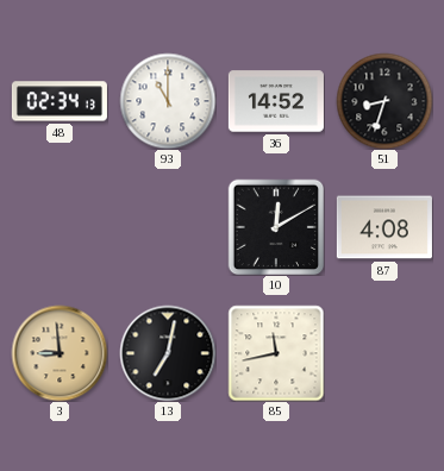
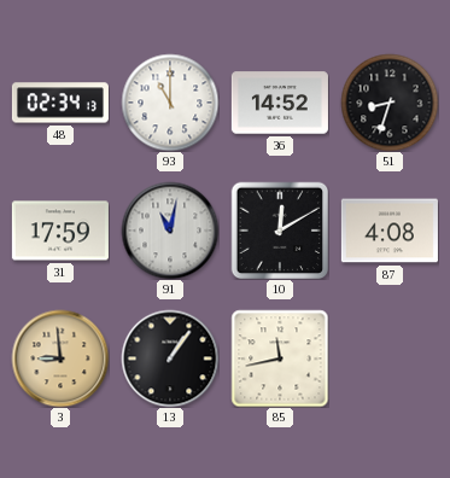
31: none -> 17:59
91: none -> 11:02
13: 7:02 -> 1:06
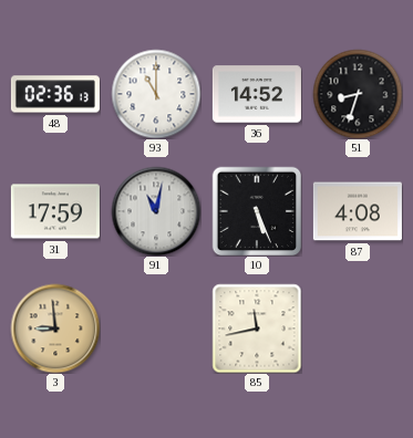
48: 02:34 -> 02:36
10: 12:10 -> 5:26
13: 1:06 -> none
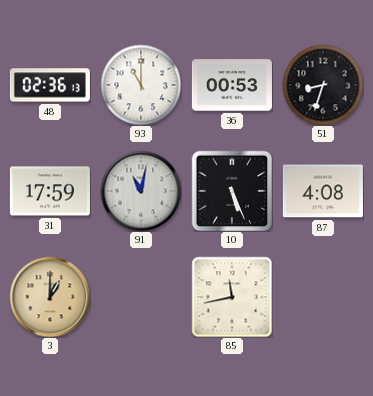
36: 14:52 -> 00:53
3: 8:59 -> 1:00
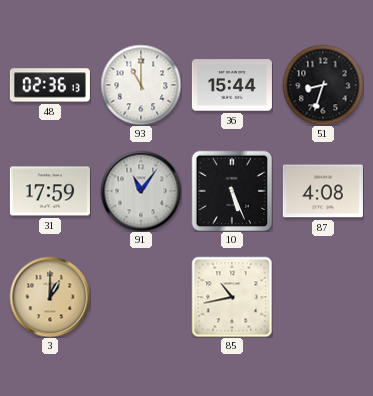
36: 00:53 -> 15:44
91: 11:02 -> 11:06
85: 11:43 -> 10:43
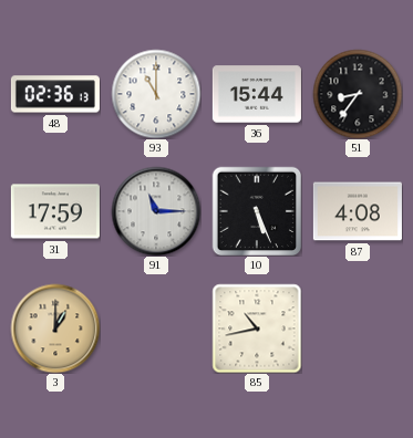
51: 8:33 -> 8:36
91: 11:06 -> 11:15
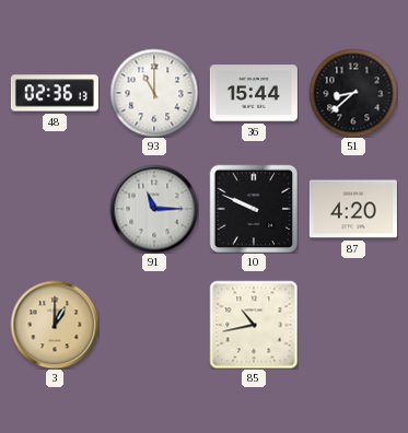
51: 8:36 -> 8:38
31: 17:59 -> none
10: 5:26 -> 9:49
87: 4:08 -> 4:20
